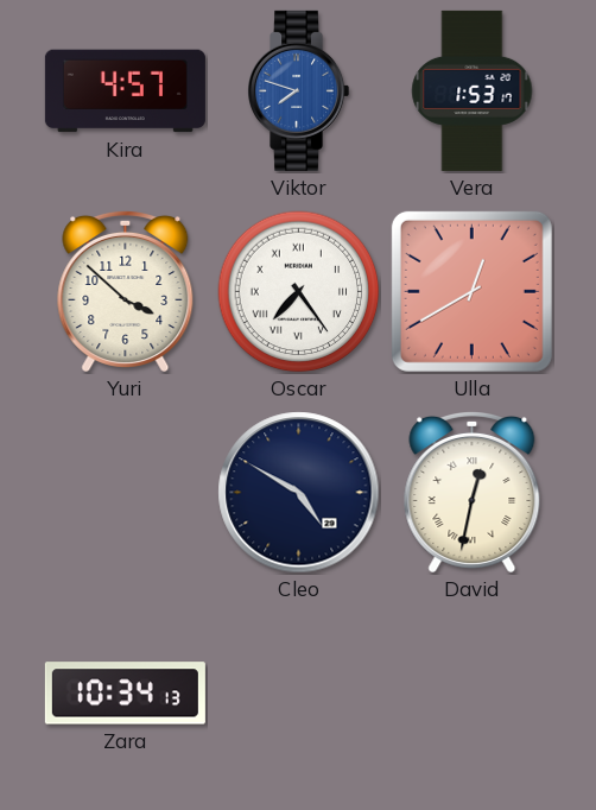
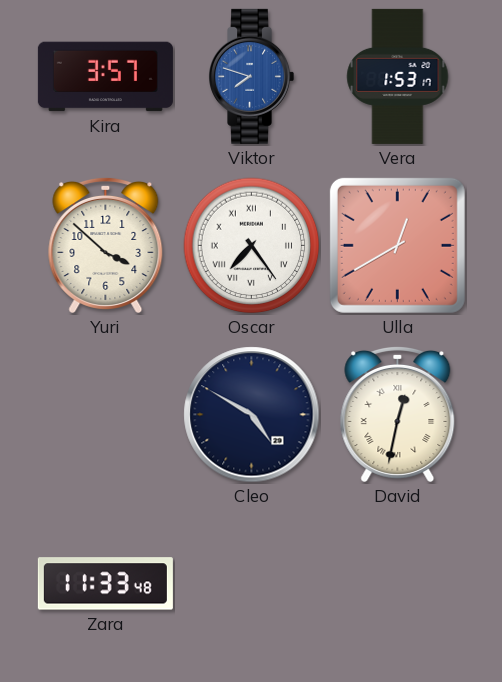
Kira: 4:57 -> 3:57
Zara: 10:34 -> 11:33
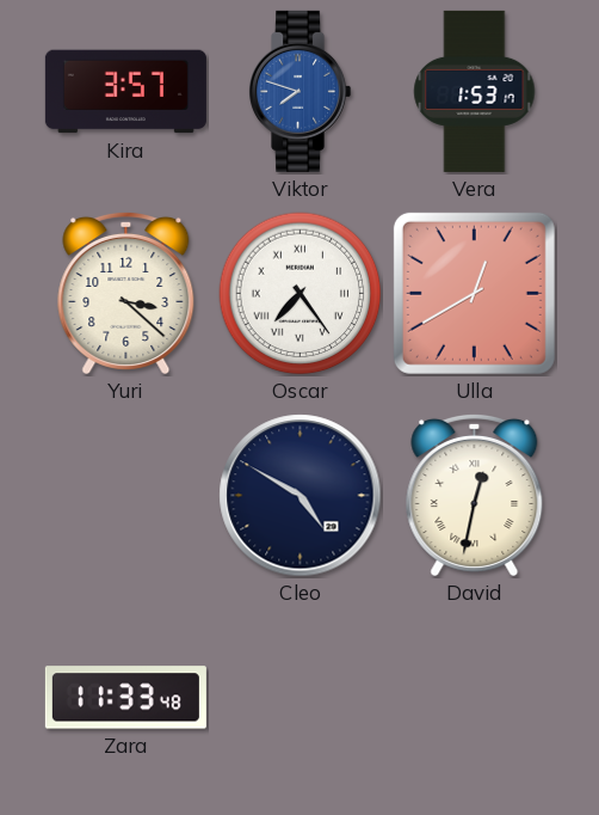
Yuri: 3:52 -> 3:22
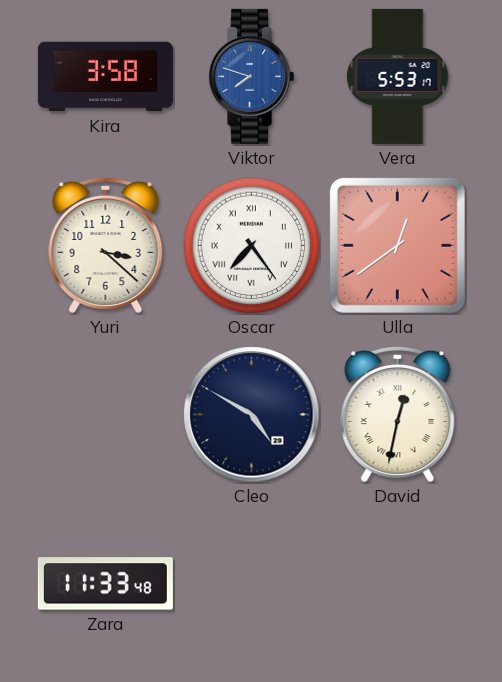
Kira: 3:57 -> 3:58
Vera: 1:53 -> 5:53
Ulla: 12:40 -> 12:39
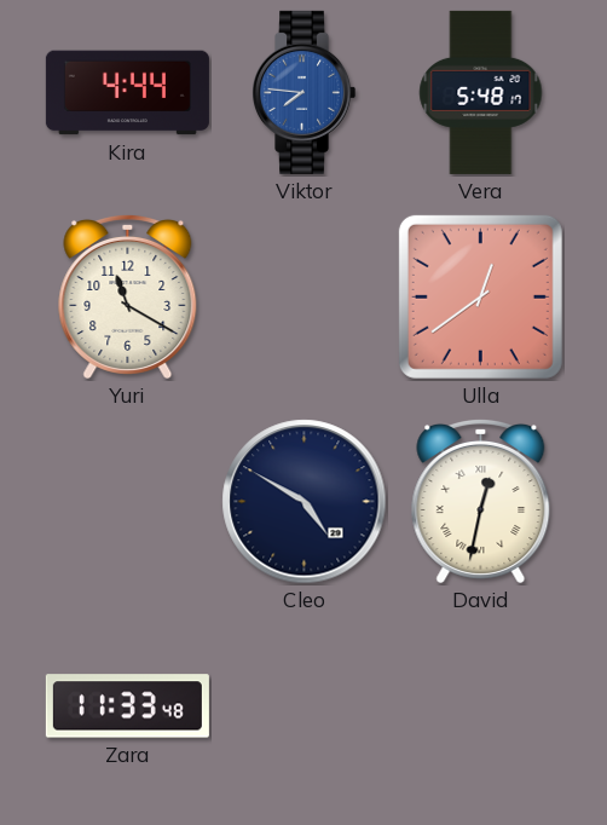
Kira: 3:58 -> 4:44
Viktor: 7:48 -> 7:46
Vera: 5:53 -> 5:48
Yuri: 3:22 -> 11:20
Oscar: 7:24 -> none
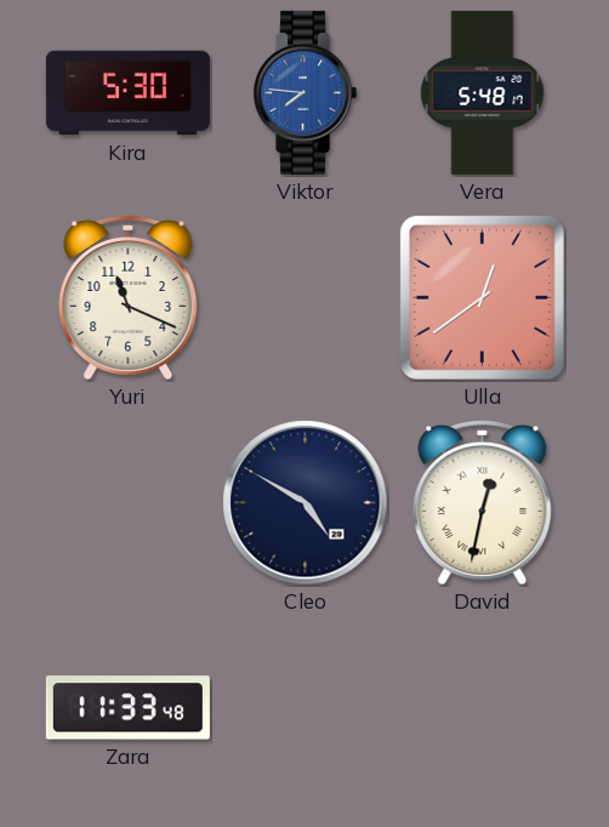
Kira: 4:44 -> 5:30
Yuri: 11:20 -> 11:19
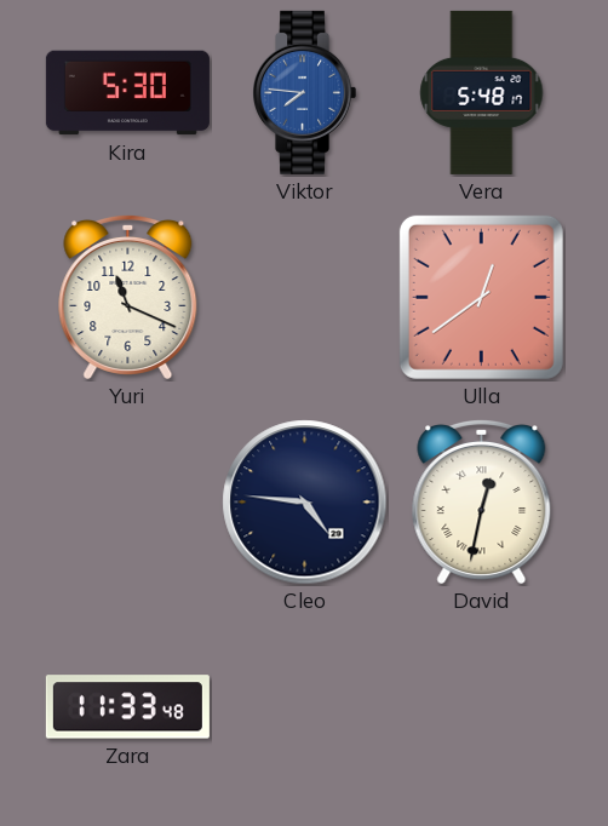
Cleo: 4:50 -> 4:46
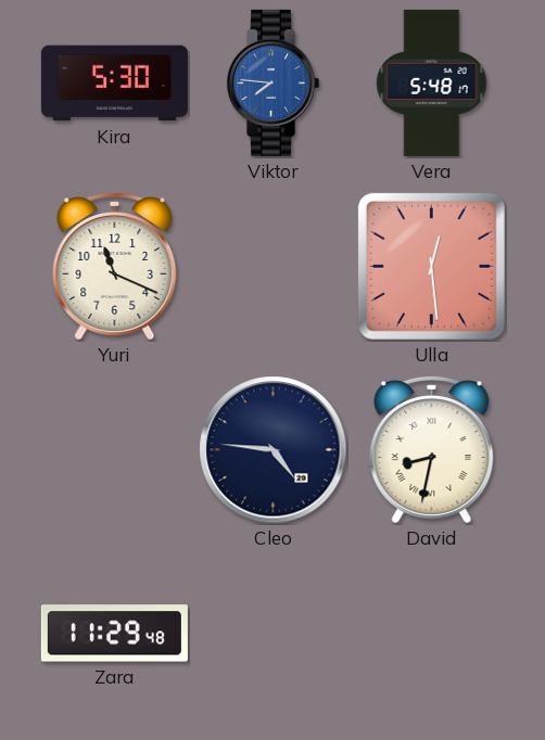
Ulla: 12:39 -> 12:29
David: 12:32 -> 8:32
Zara: 11:33 -> 11:29
